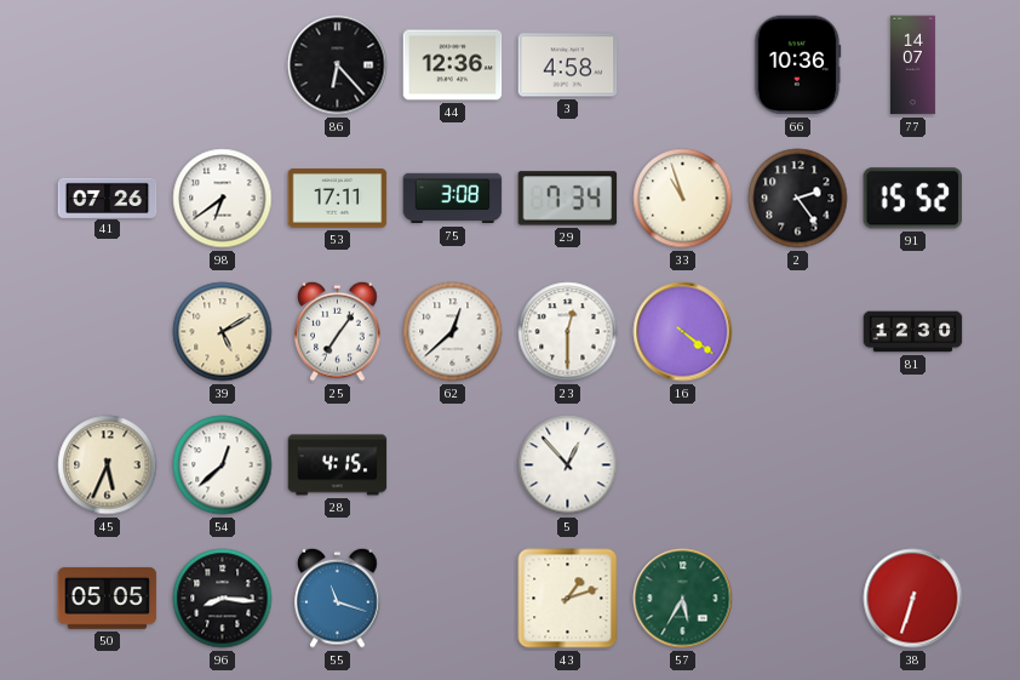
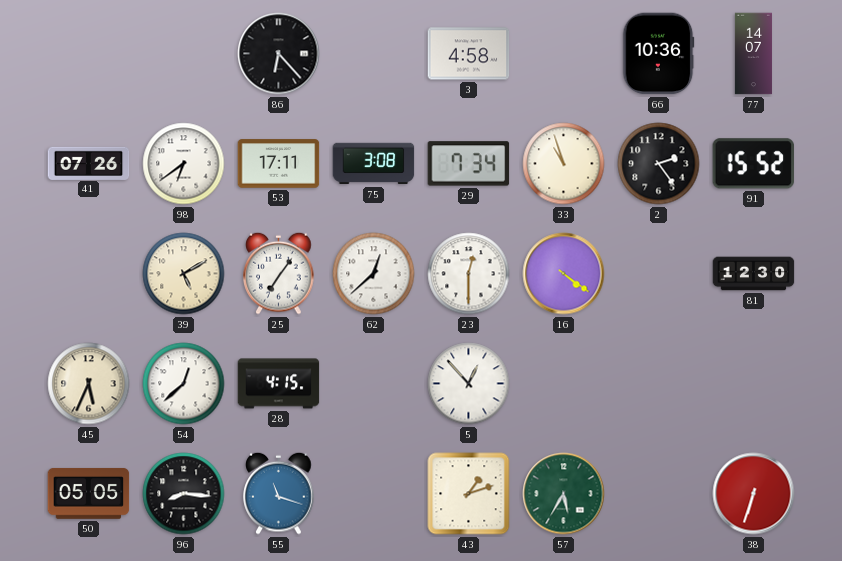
44: 12:36 -> none
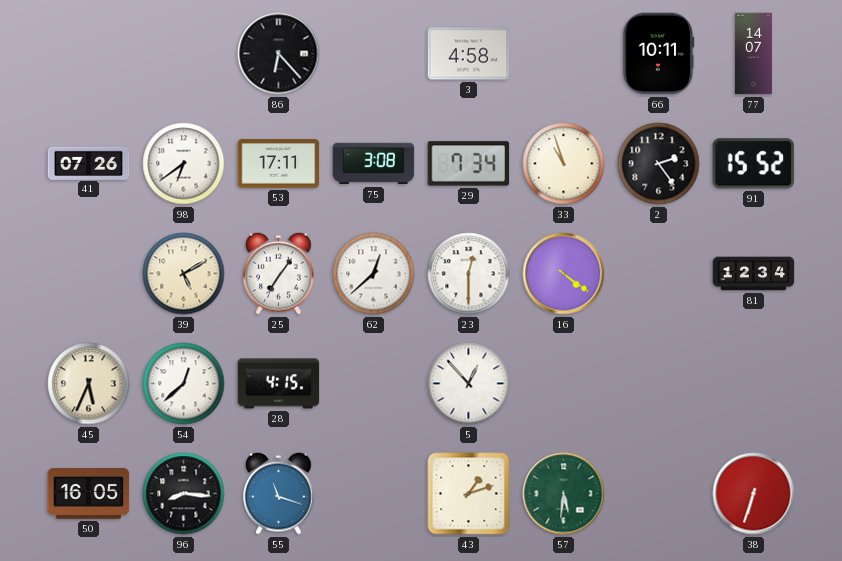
66: 10:36 -> 10:11
81: 12:30 -> 12:34
50: 05:05 -> 16:05
57: 5:35 -> 5:31
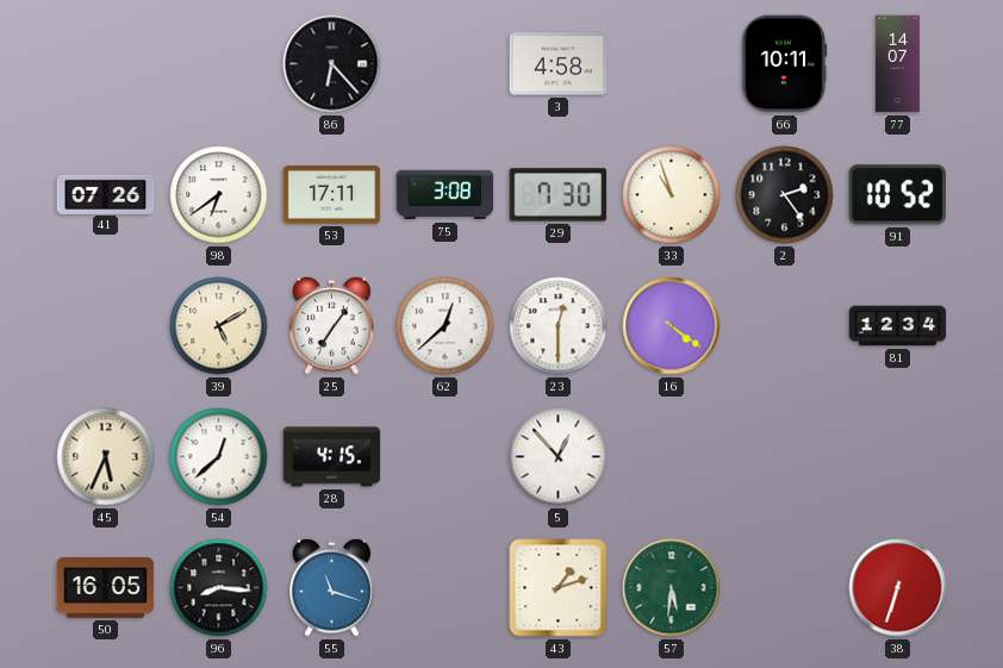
29: 7:34 -> 7:30
91: 15:52 -> 10:52
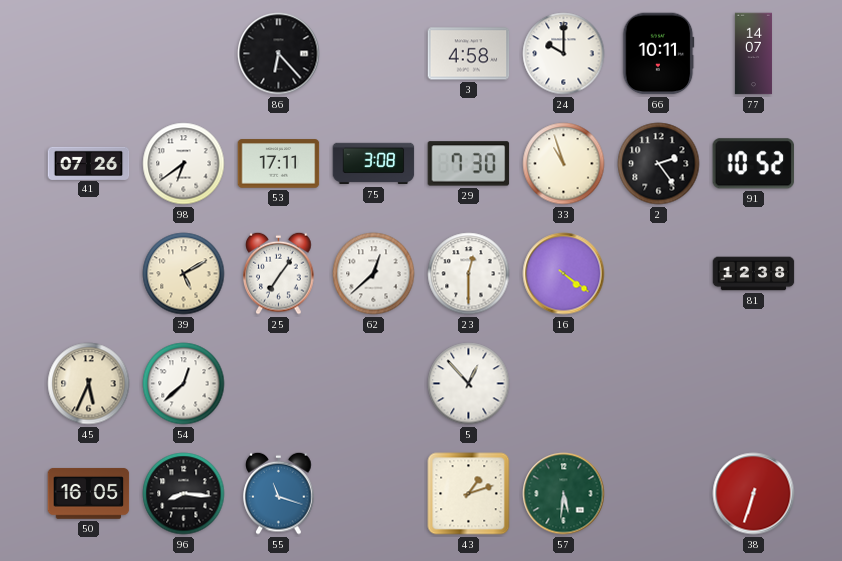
24: none -> 10:00
81: 12:34 -> 12:38
28: 4:15 -> none
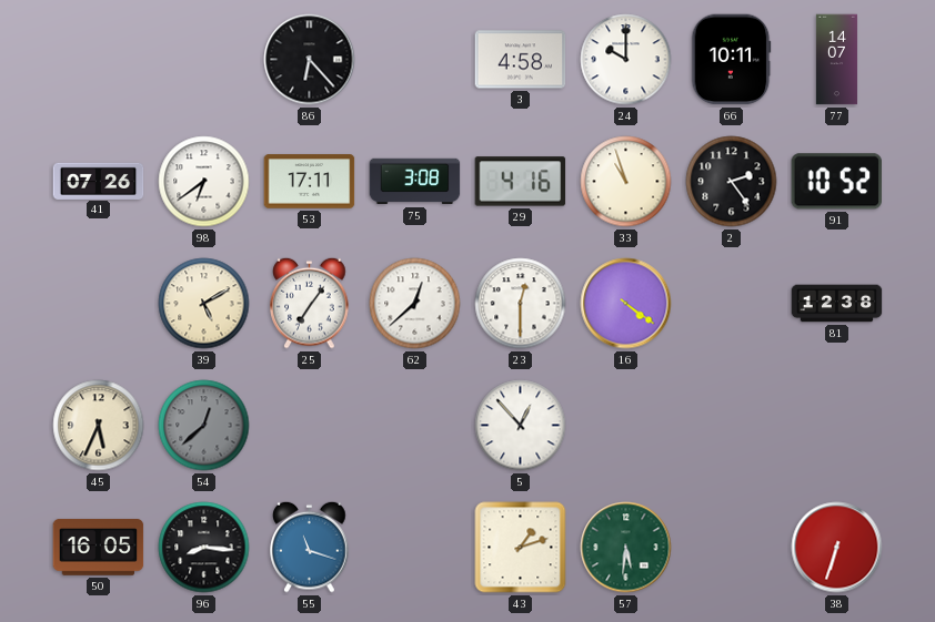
29: 7:30 -> 4:16
54 dial: white -> grey
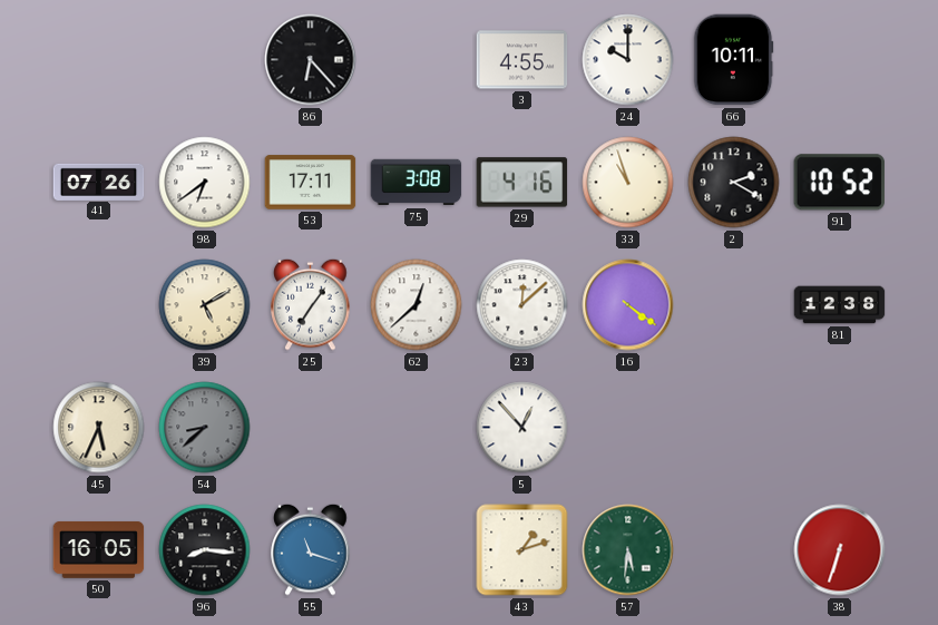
3: 4:58 -> 4:55
77: 14:07 -> none
2: 2:24 -> 2:20
23: 12:30 -> 12:08
54: 12:38 -> 8:38
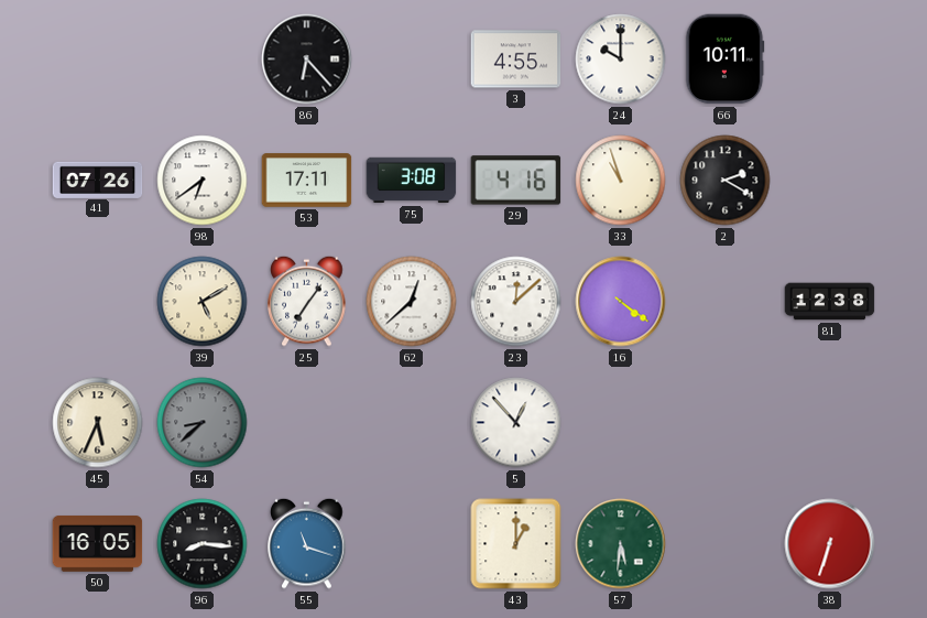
91: 10:52 -> none
43: 1:12 -> 1:00
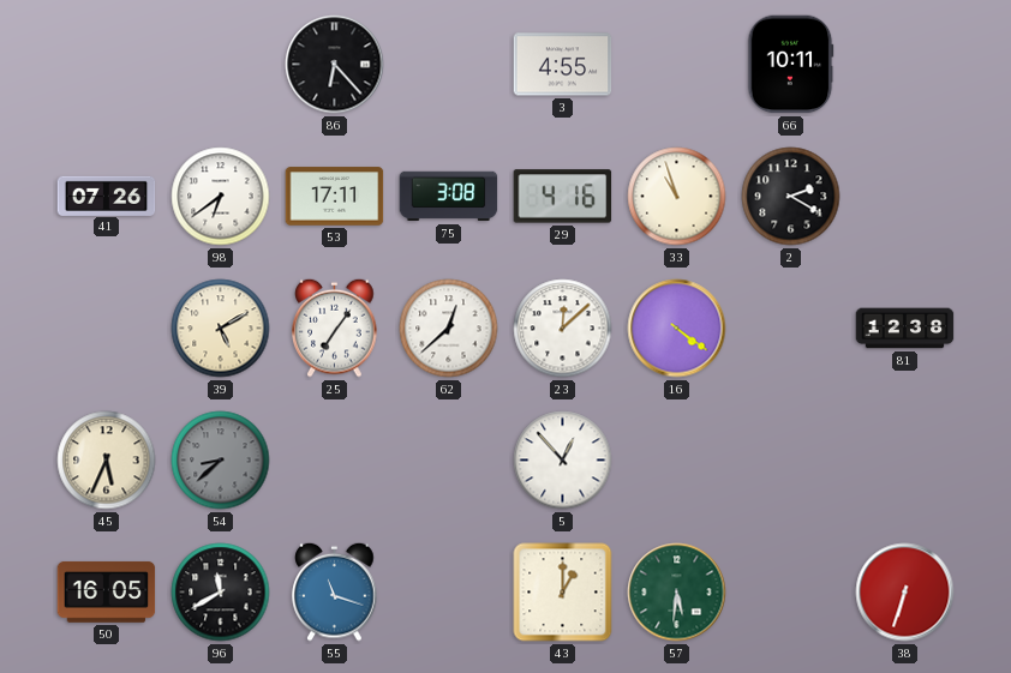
24: 10:00 -> none
96: 8:16 -> 11:40
